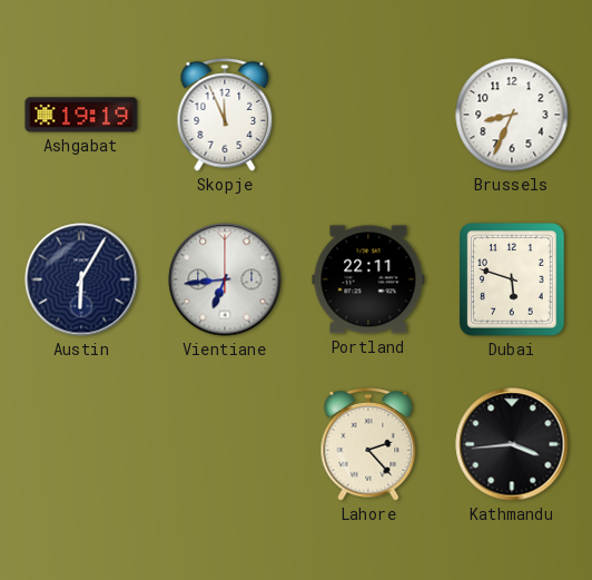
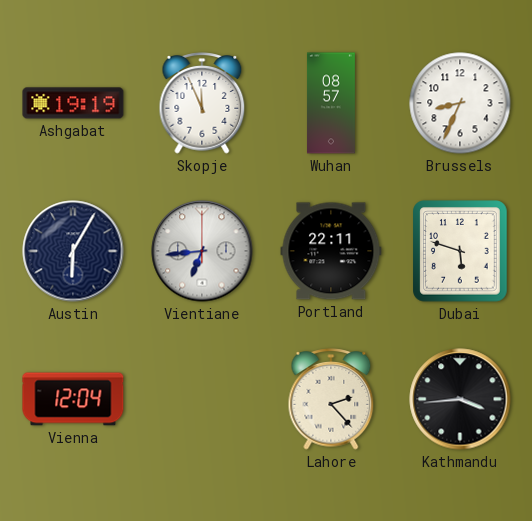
Wuhan: none -> 08:57
Vienna: none -> 12:04
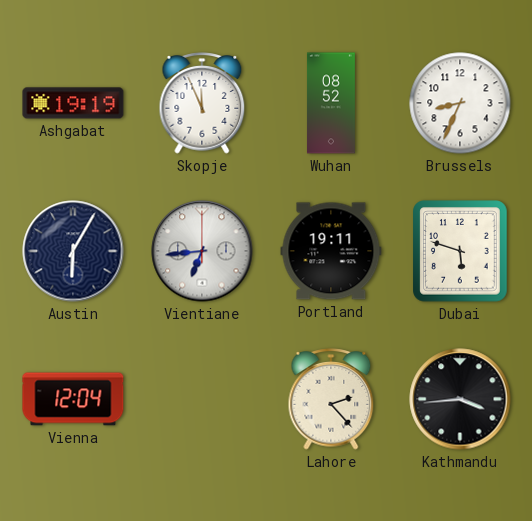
Wuhan: 08:57 -> 08:52
Portland: 22:11 -> 19:11
